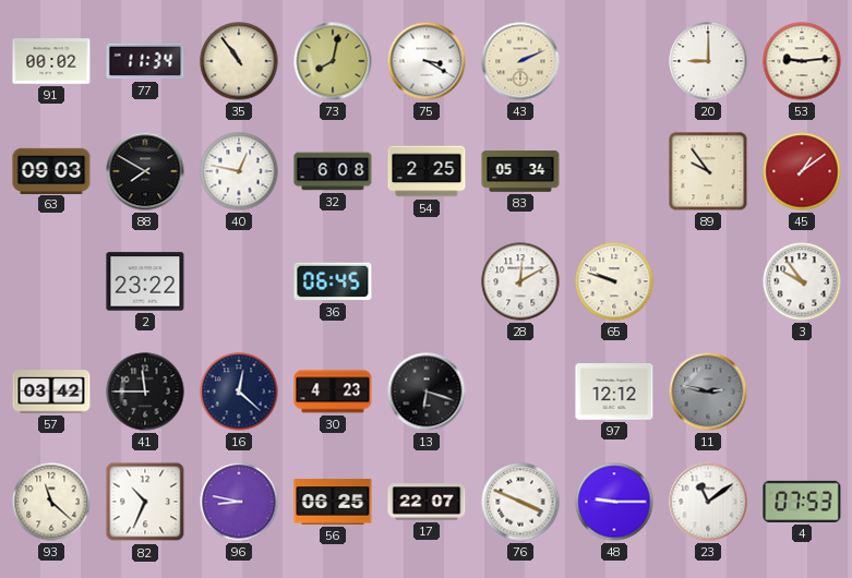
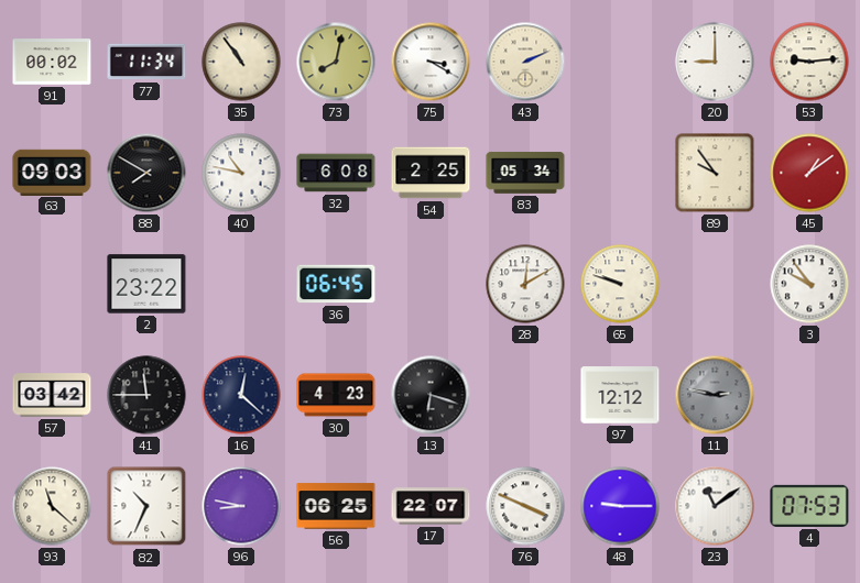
40: 12:47 -> 10:47
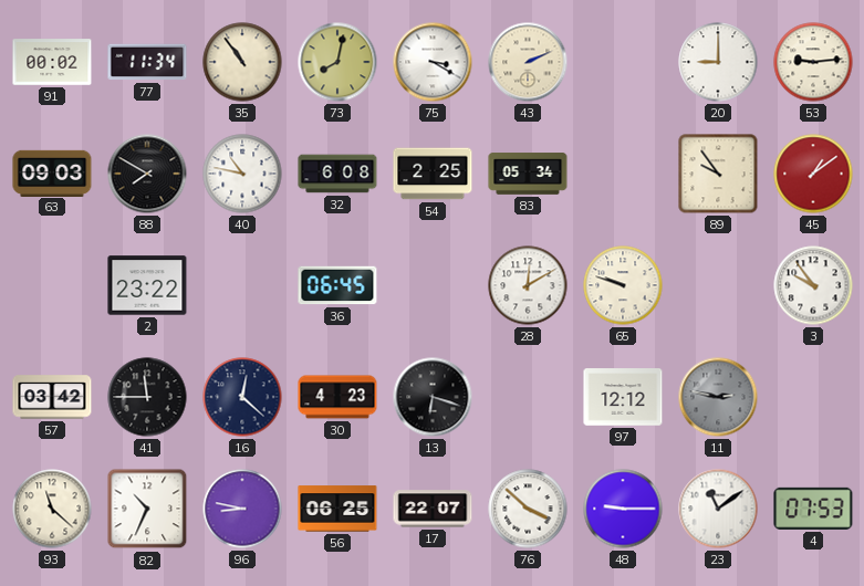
76: 3:49 -> 3:52
